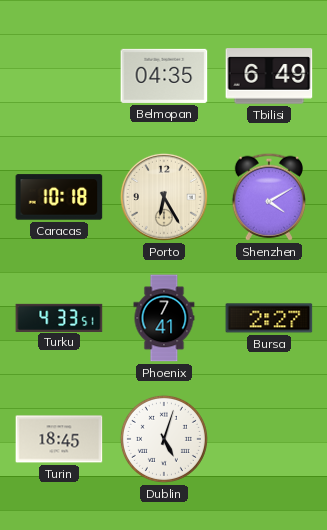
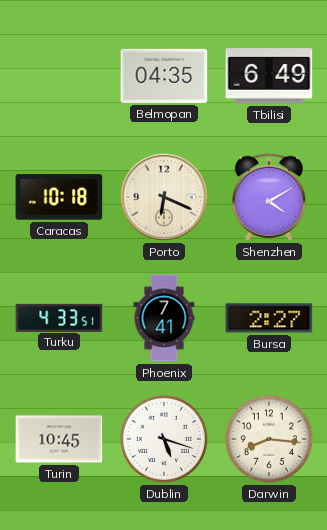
Porto: 6:25 -> 6:19
Turin: 18:45 -> 10:45
Dublin: 5:03 -> 5:18
Darwin: none -> 8:16
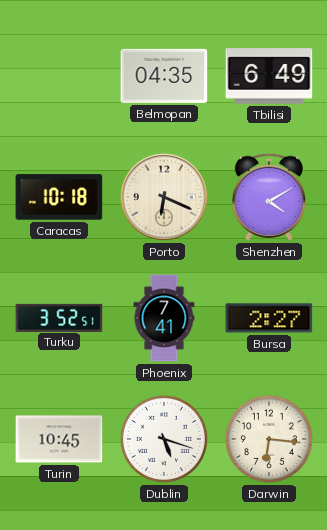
Turku: 4:33 -> 3:52
Darwin: 8:16 -> 6:16
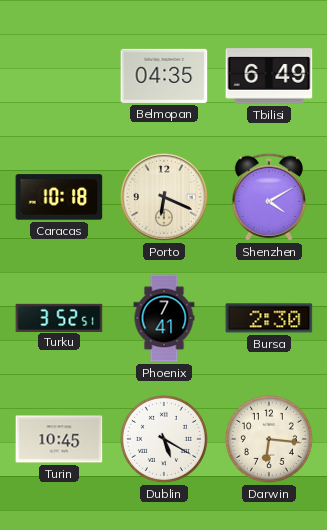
Bursa: 2:27 -> 2:30
Dublin: 5:18 -> 5:20
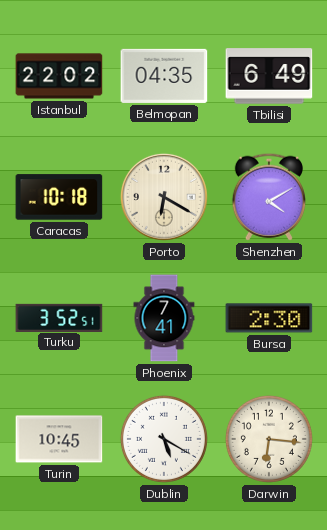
Istanbul: none -> 22:02
Porto: 6:19 -> 6:20
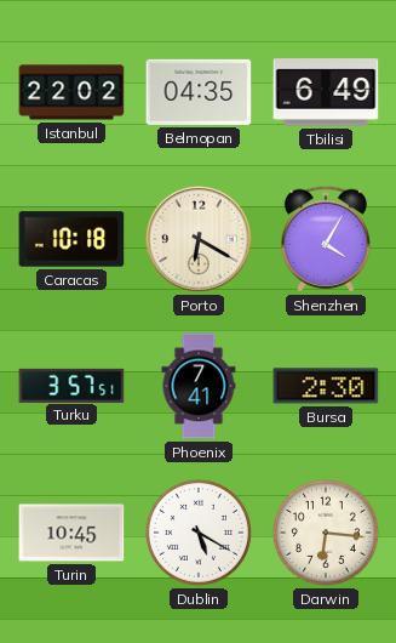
Shenzhen: 4:10 -> 4:05
Turku: 3:52 -> 3:57
